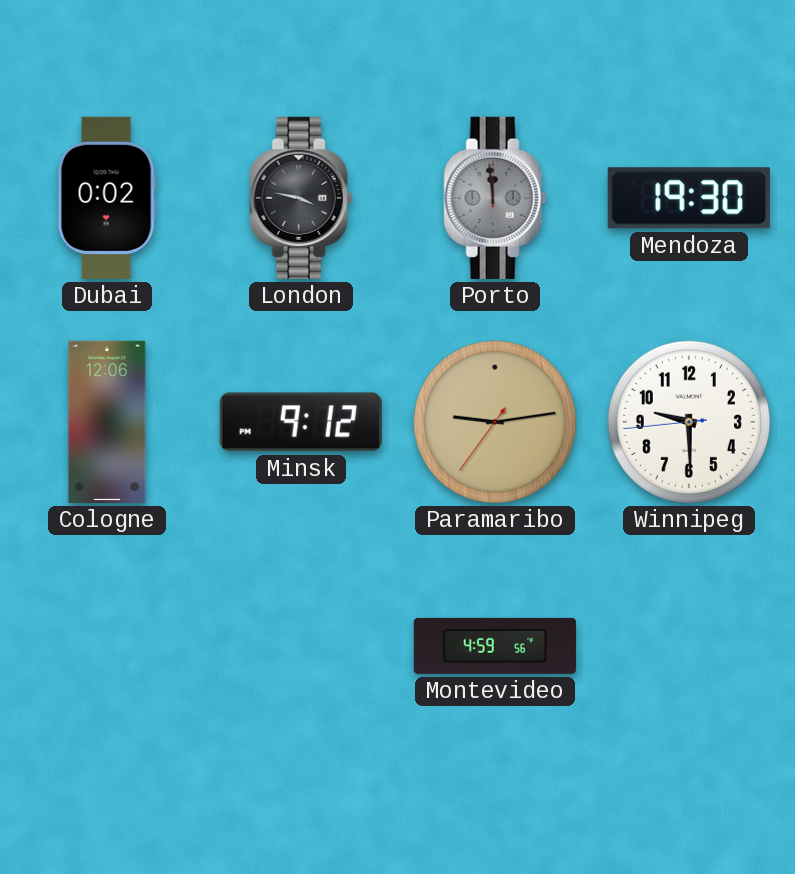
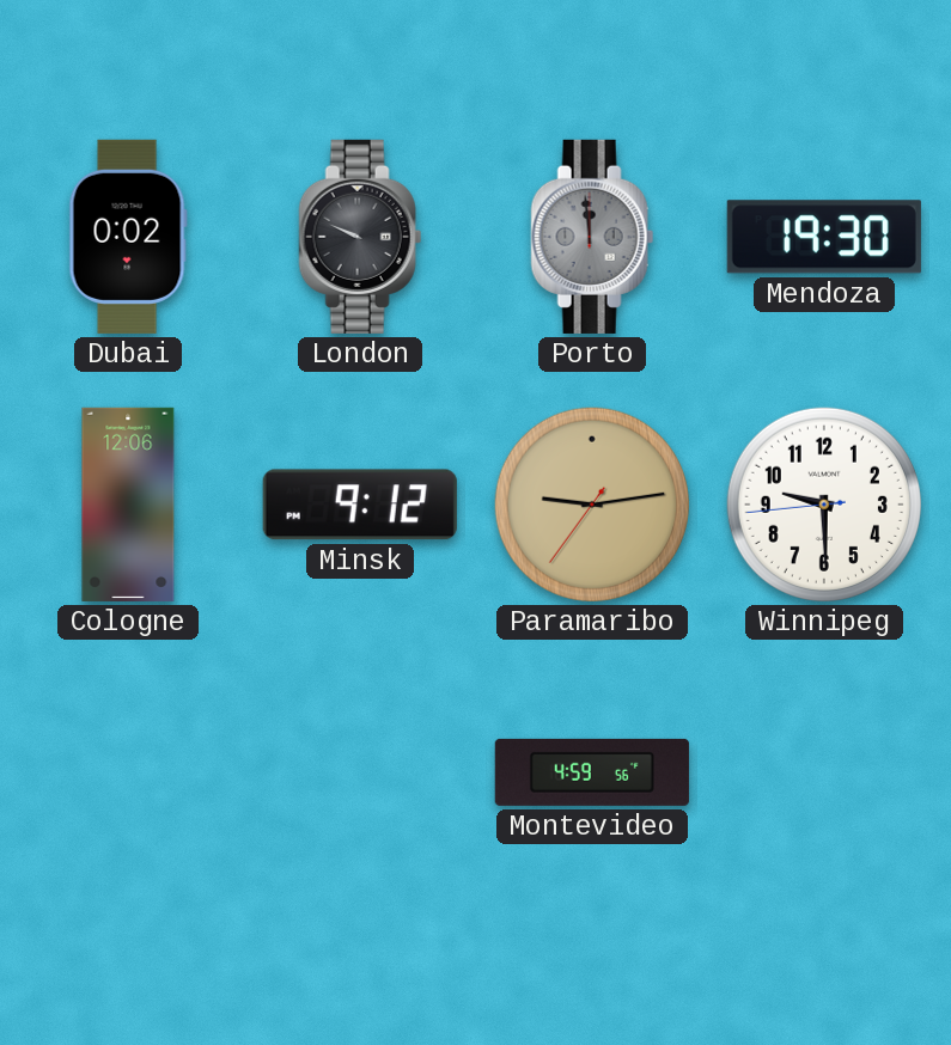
London: 3:47 -> 9:49
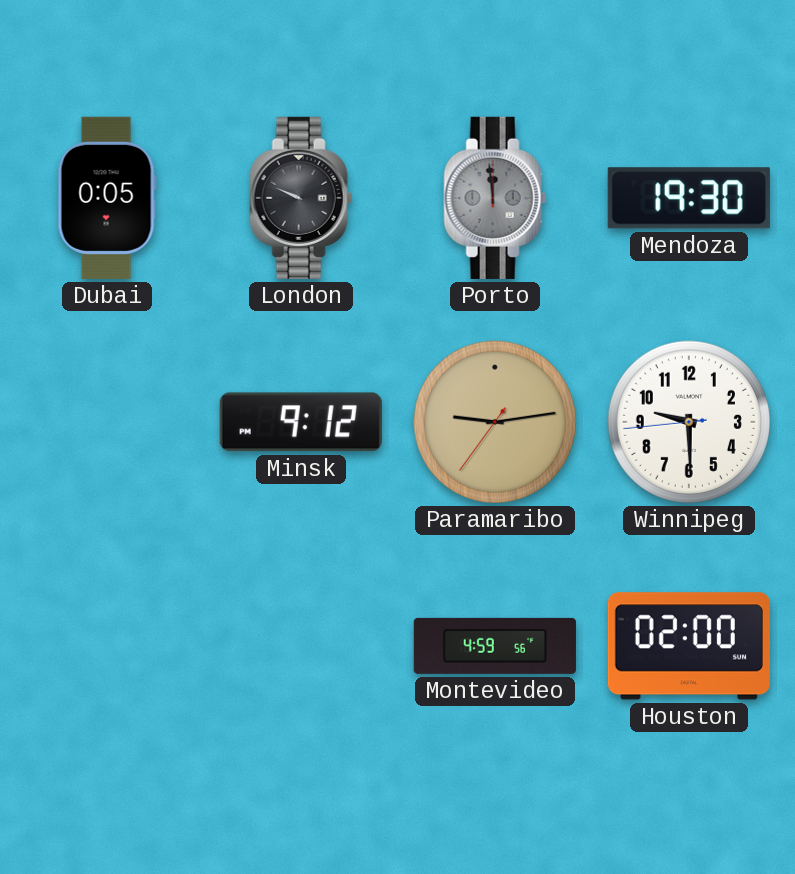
Dubai: 0:02 -> 0:05
Cologne: 12:06 -> none
Houston: none -> 02:00
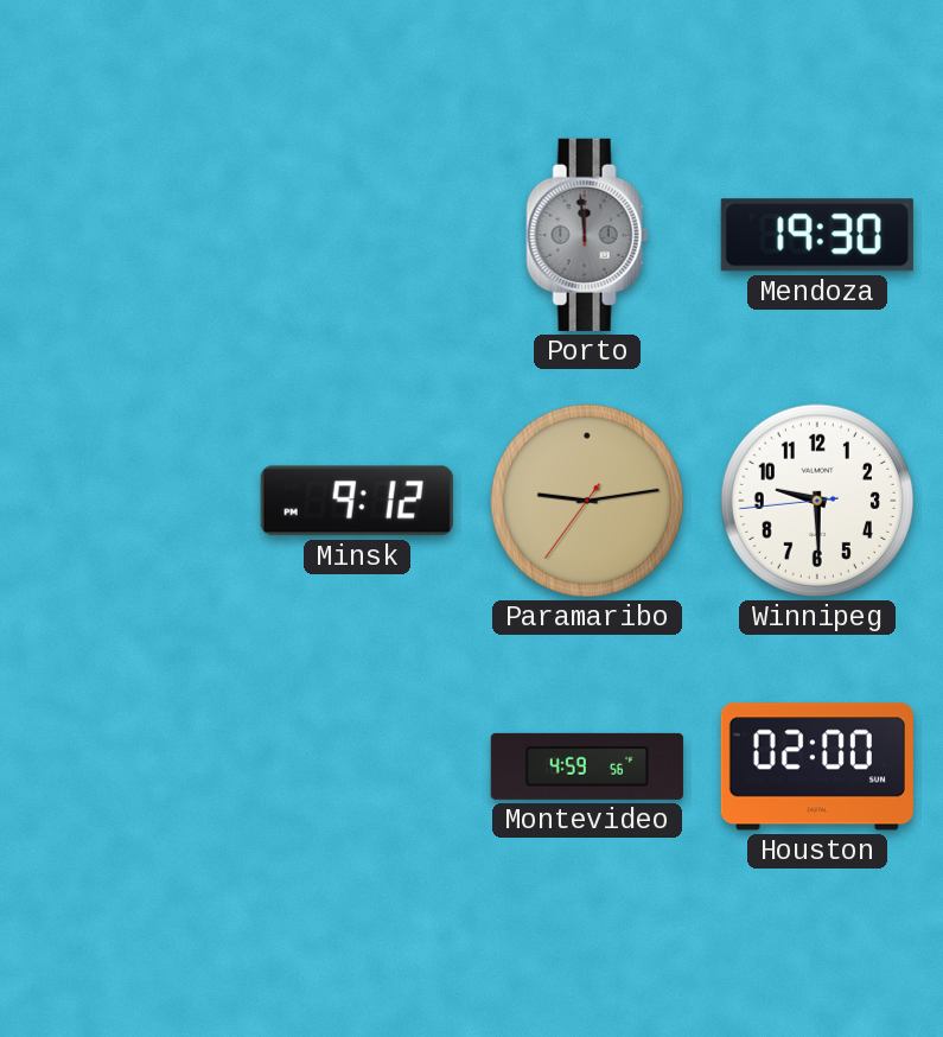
Dubai: 0:05 -> none
London: 9:49 -> none
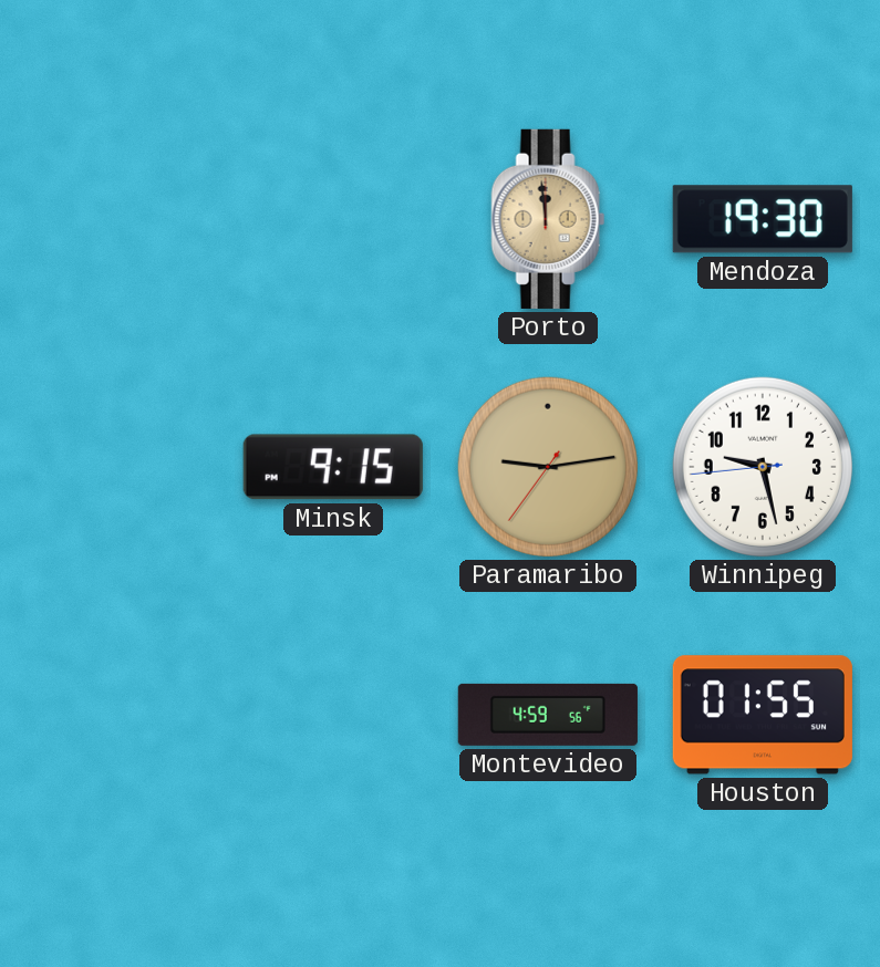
Porto dial: grey -> champagne
Minsk: 9:12 -> 9:15
Winnipeg: 9:29 -> 9:27
Houston: 02:00 -> 01:55
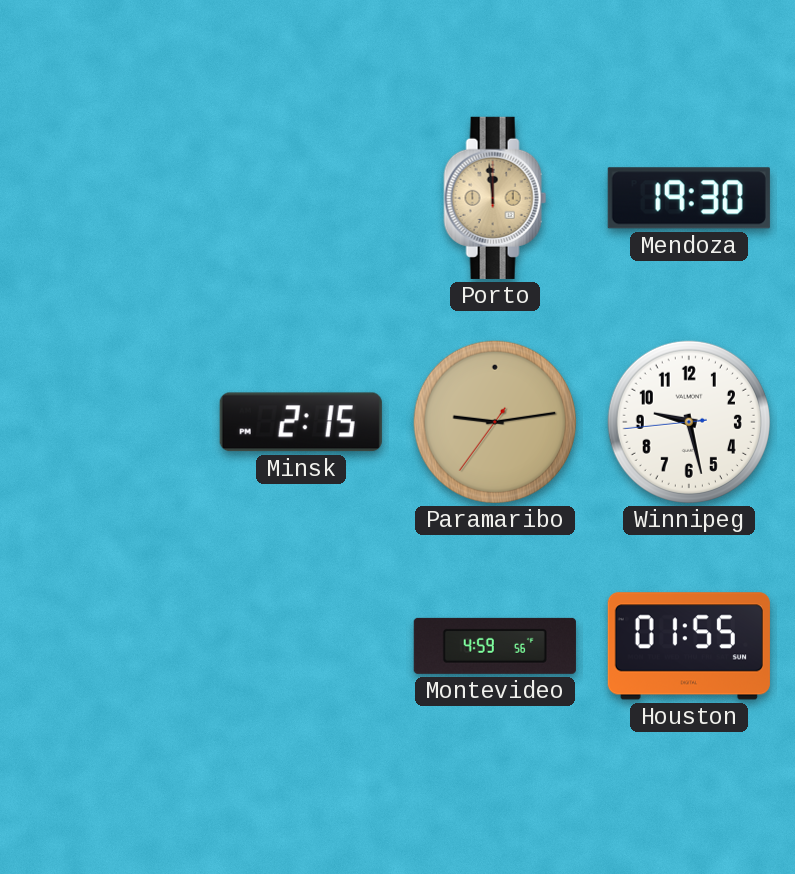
Minsk: 9:15 -> 2:15
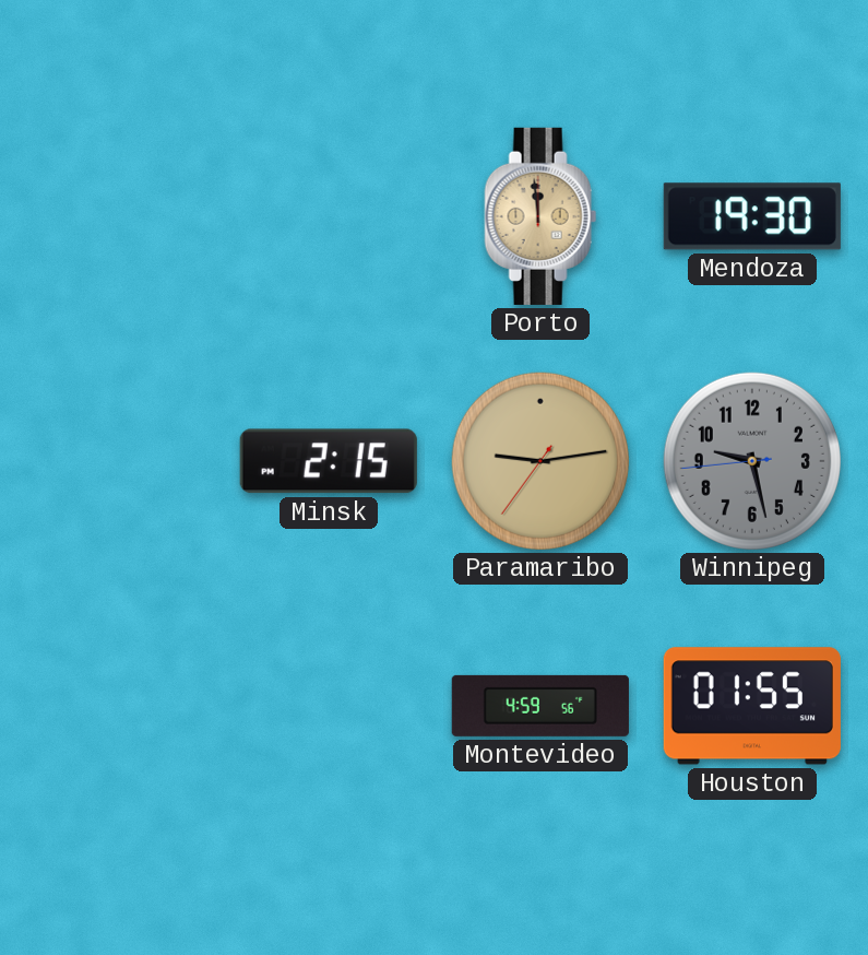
Winnipeg dial: white -> grey
